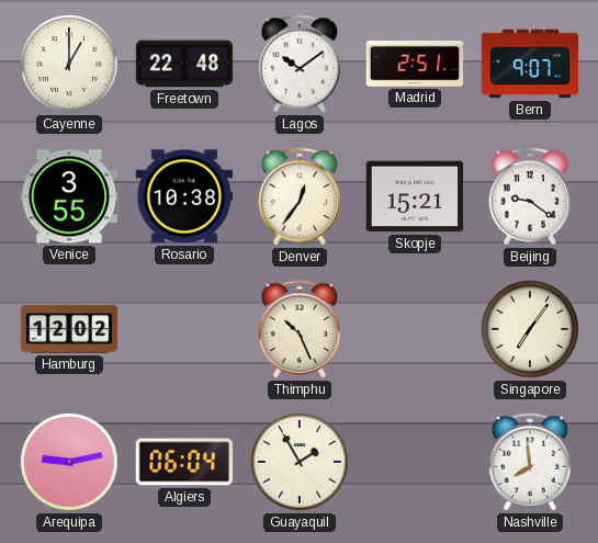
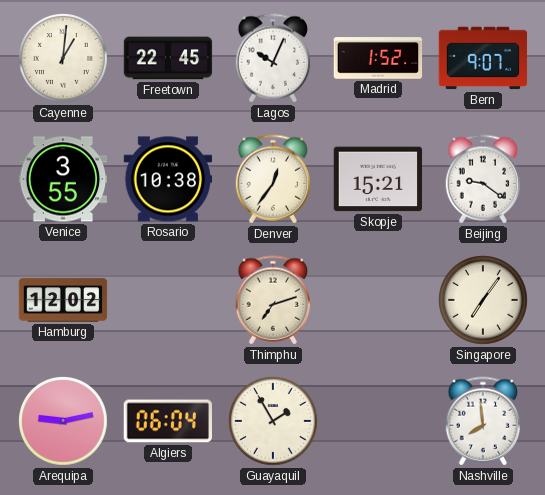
Cayenne: 1:00 -> 1:01
Freetown: 22:48 -> 22:45
Lagos: 10:09 -> 10:04
Madrid: 2:51 -> 1:52
Thimphu: 10:26 -> 7:12
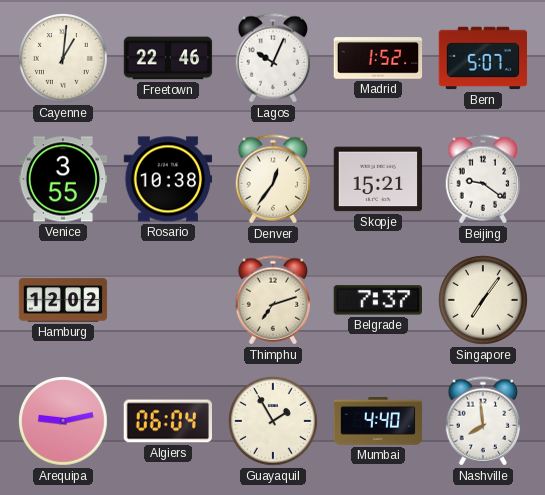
Freetown: 22:45 -> 22:46
Bern: 9:07 -> 5:07
Belgrade: none -> 7:37
Mumbai: none -> 4:40
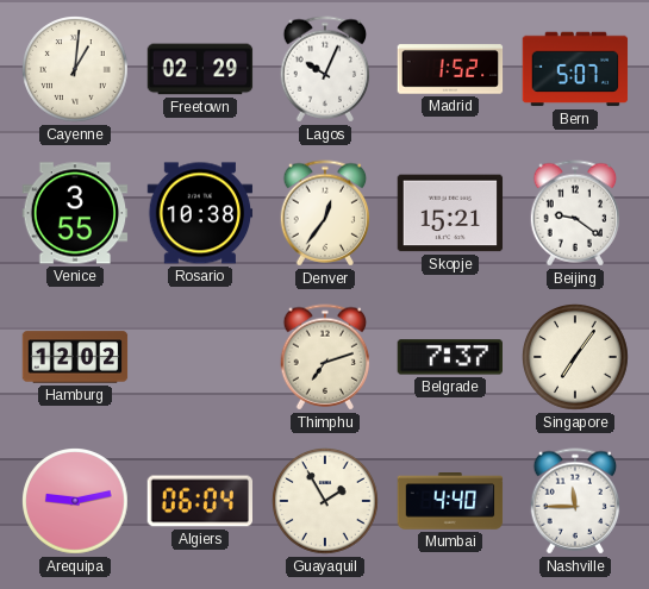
Freetown: 22:46 -> 02:29
Nashville: 7:59 -> 11:45
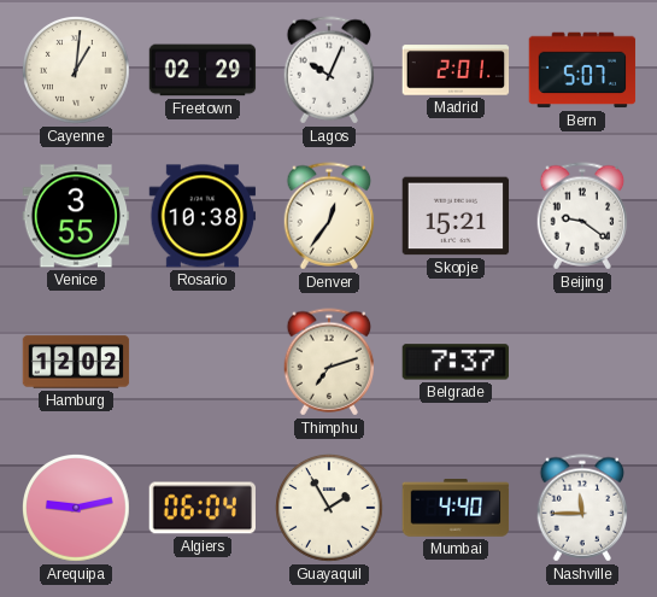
Madrid: 1:52 -> 2:01
Singapore: 7:06 -> none
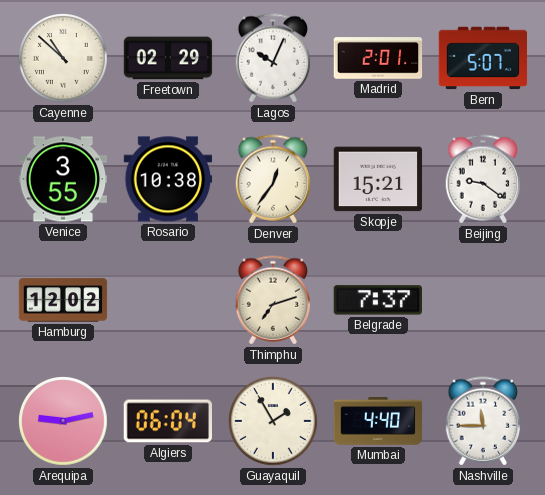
Cayenne: 1:01 -> 10:52
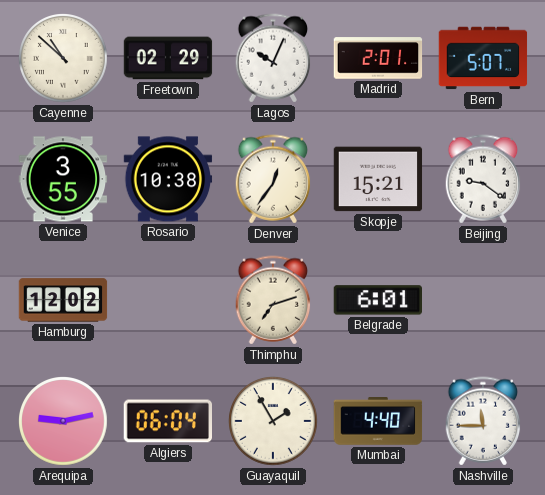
Belgrade: 7:37 -> 6:01
